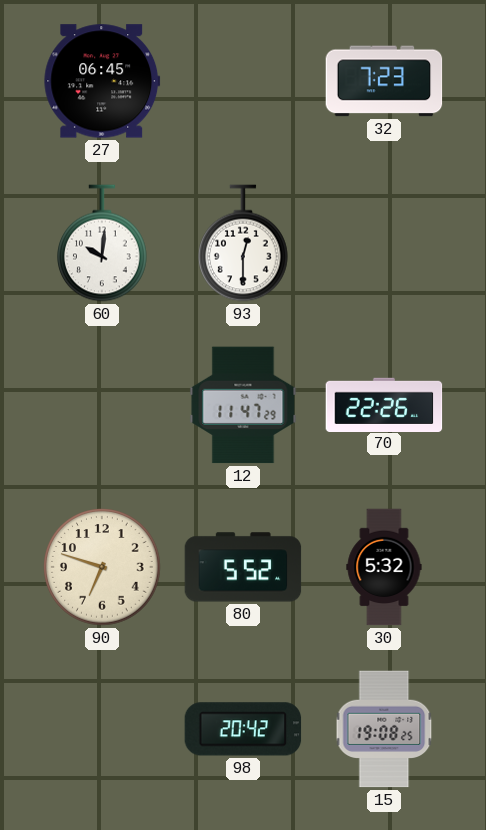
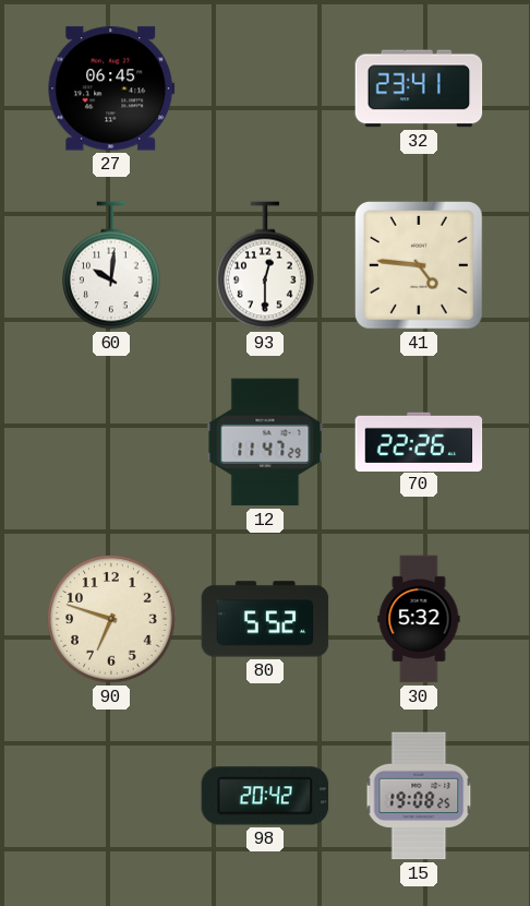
32: 7:23 -> 23:41
41: none -> 4:46
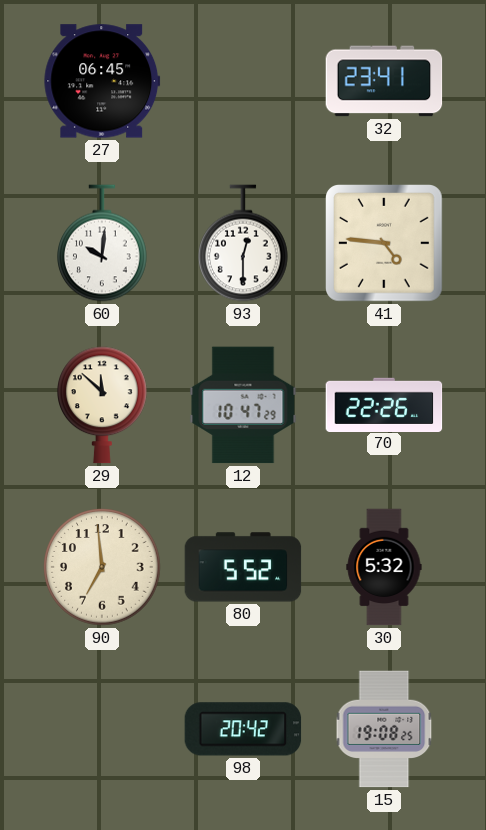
29: none -> 11:52
12: 11:47 -> 10:47
90: 6:48 -> 6:59
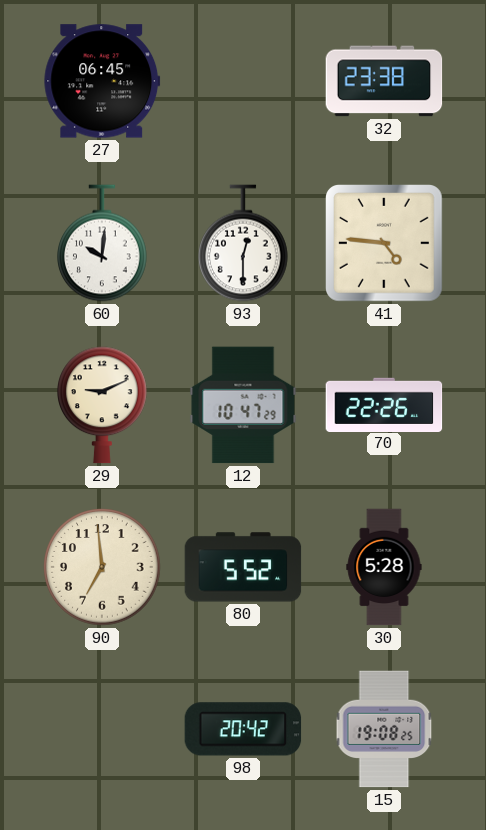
32: 23:41 -> 23:38
29: 11:52 -> 9:11
30: 5:32 -> 5:28
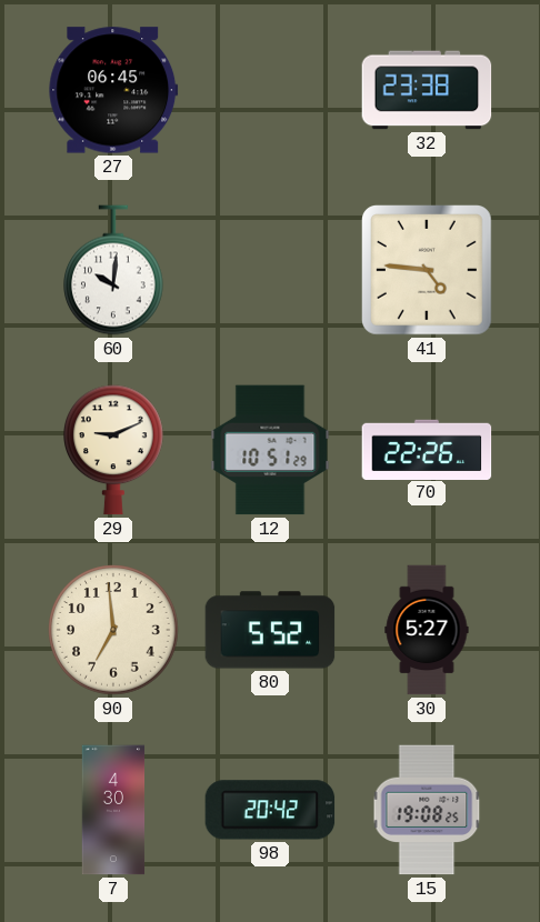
93: 12:30 -> none
12: 10:47 -> 10:51
30: 5:28 -> 5:27
7: none -> 4:30
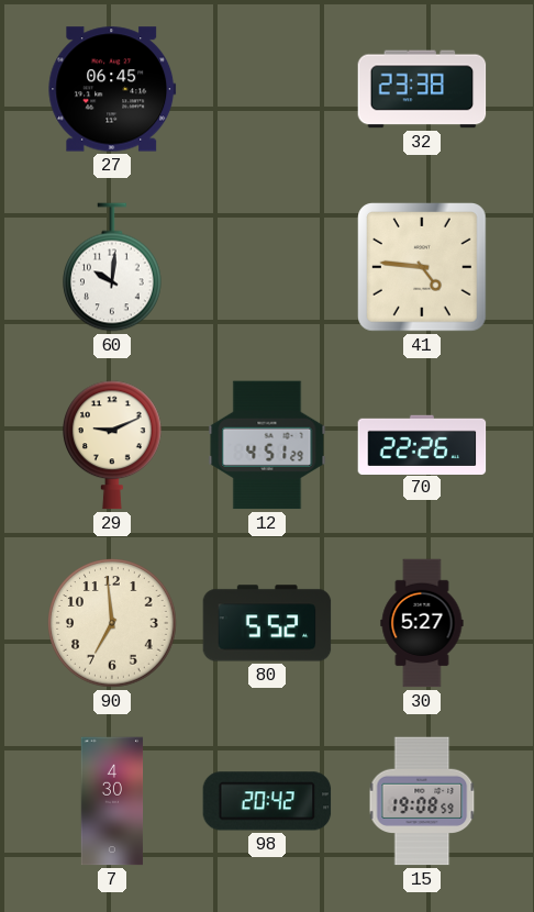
12: 10:51 -> 4:51
15: 19:08:25 -> 19:08:59
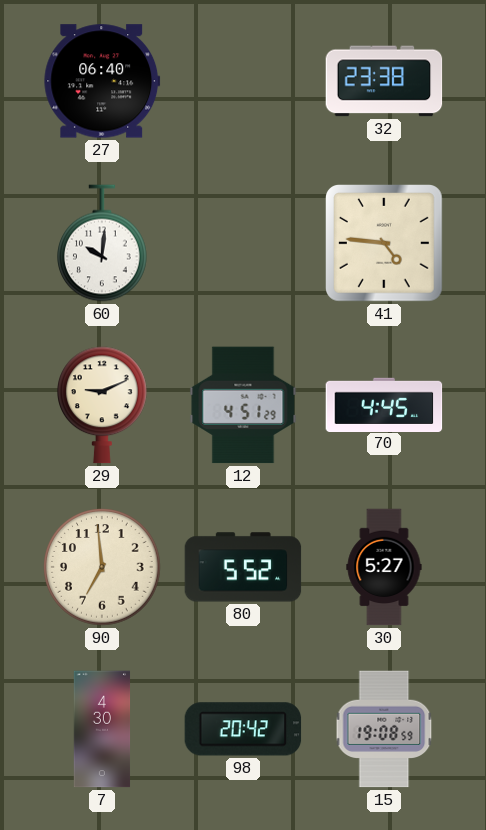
27: 06:45 -> 06:40
70: 22:26 -> 4:45
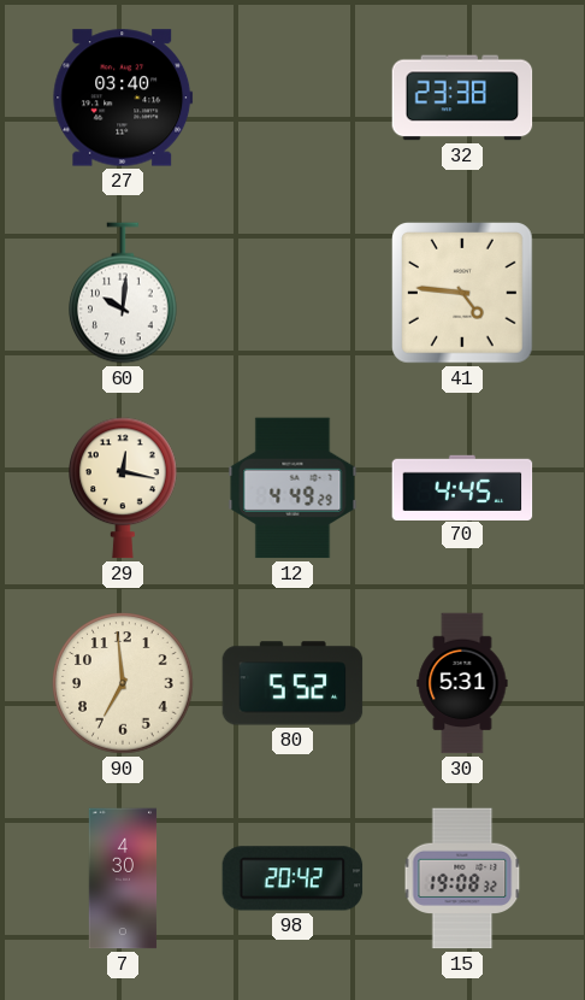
27: 06:40 -> 03:40
29: 9:11 -> 12:17
12: 4:51 -> 4:49
30: 5:27 -> 5:31
15: 19:08:59 -> 19:08:32
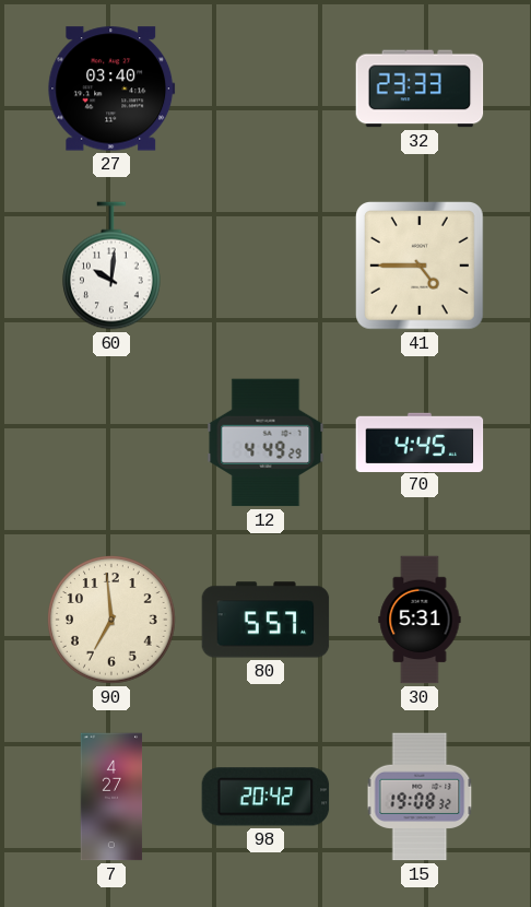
32: 23:38 -> 23:33
41: 4:46 -> 4:45
29: 12:17 -> none
80: 5:52 -> 5:57
7: 4:30 -> 4:27
